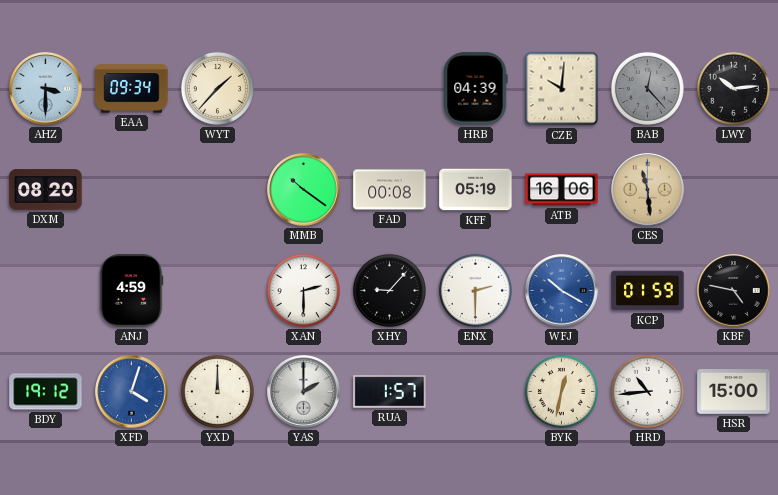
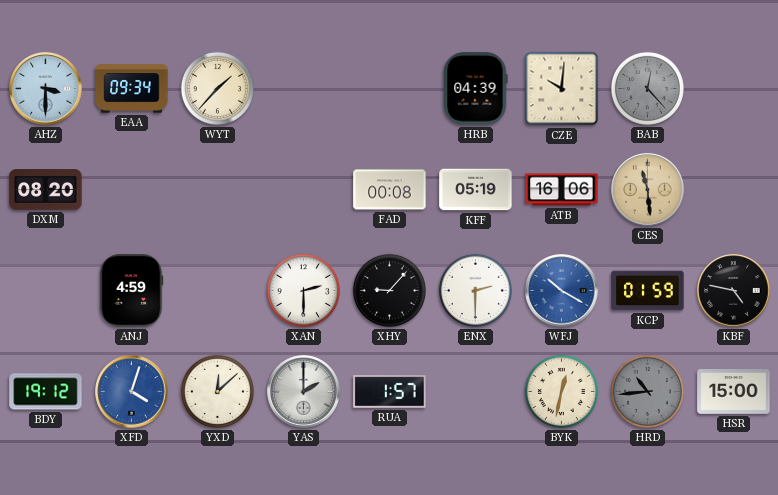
LWY: 10:14 -> none
MMB: 10:21 -> none
YXD: 12:00 -> 12:08
HRD dial: white -> grey
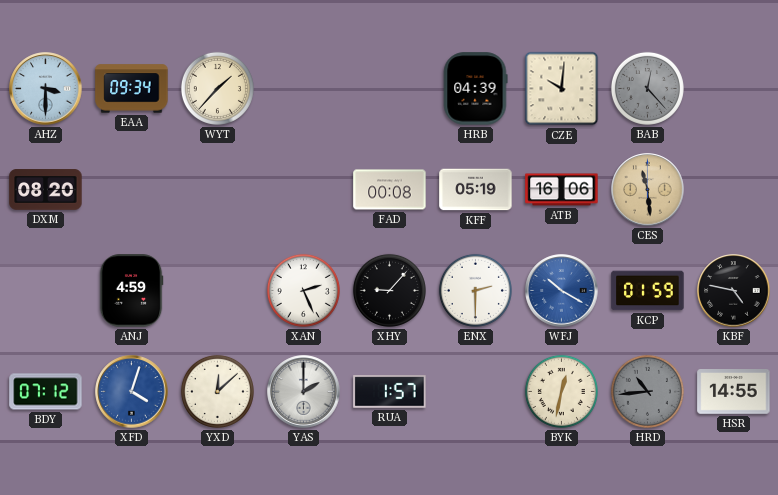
XAN: 2:30 -> 2:26
BDY: 19:12 -> 07:12
HSR: 15:00 -> 14:55
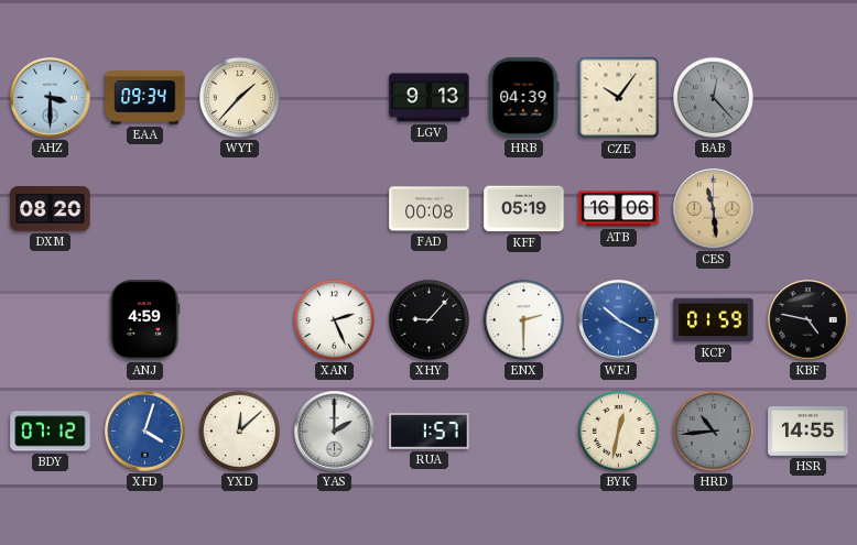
LGV: none -> 9:13
CZE: 10:01 -> 10:06
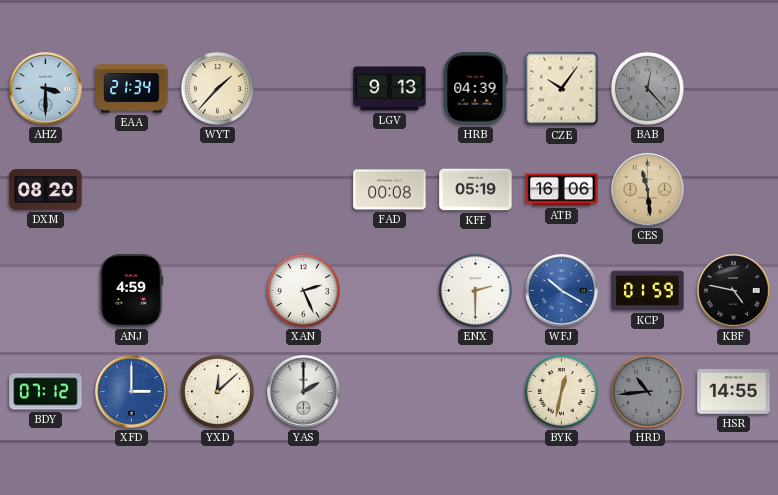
EAA: 09:34 -> 21:34
XHY: 9:07 -> none
XFD: 4:03 -> 3:00
RUA: 1:57 -> none
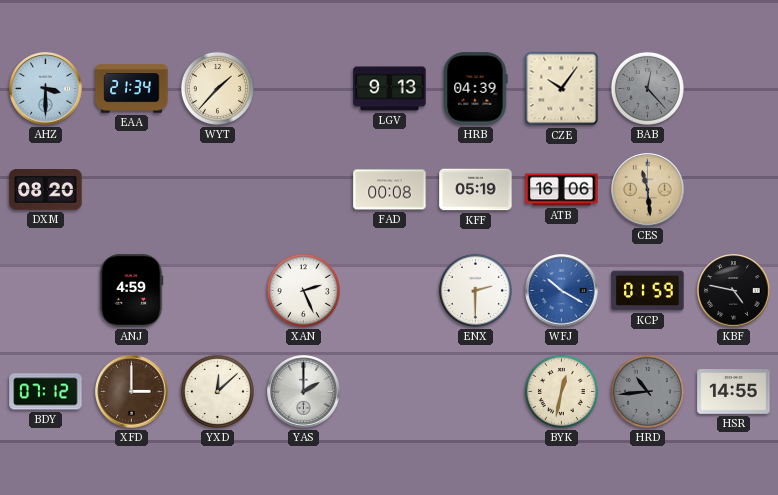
XFD dial: blue -> brown
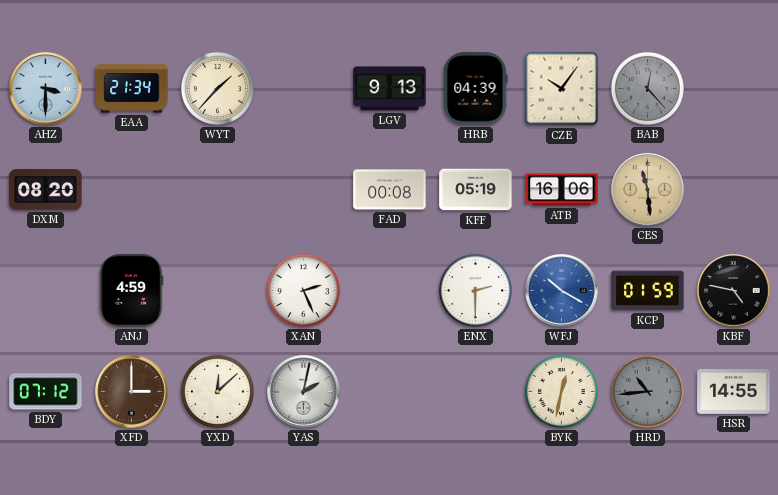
YAS: 2:00 -> 2:02
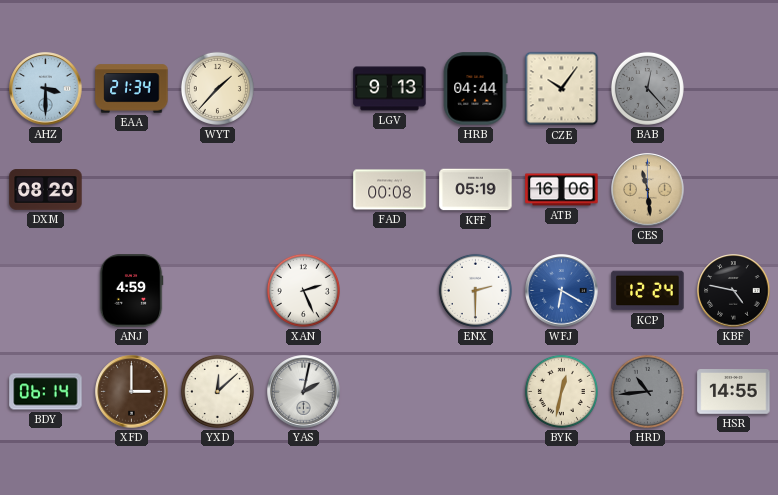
HRB: 04:39 -> 04:44
WFJ: 10:20 -> 6:20
KCP: 01:59 -> 12:24
BDY: 07:12 -> 06:14
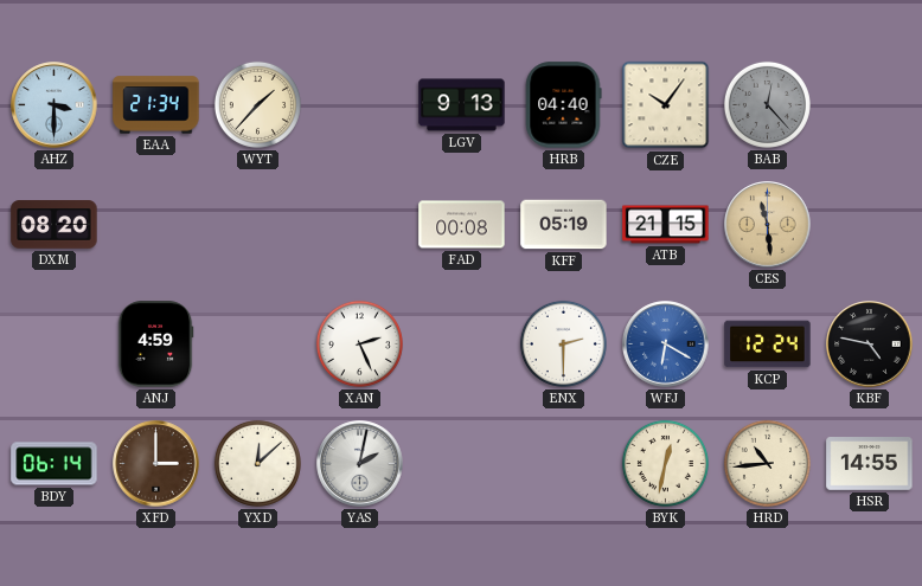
HRB: 04:44 -> 04:40
ATB: 16:06 -> 21:15
HRD dial: grey -> cream
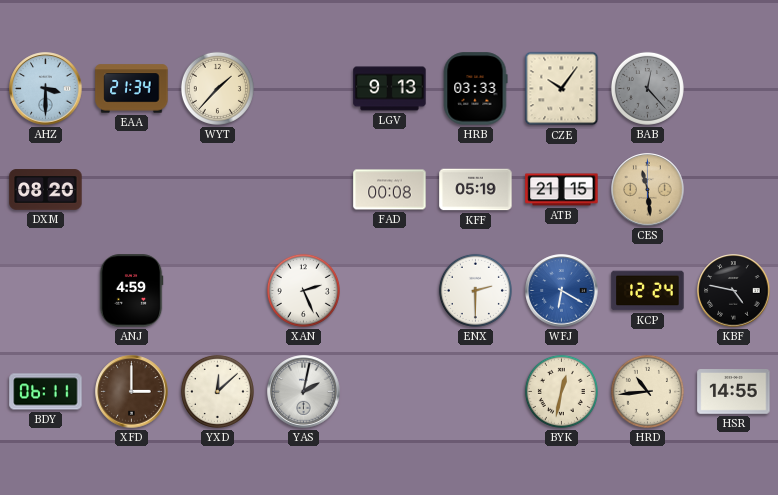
HRB: 04:40 -> 03:33
BDY: 06:14 -> 06:11
